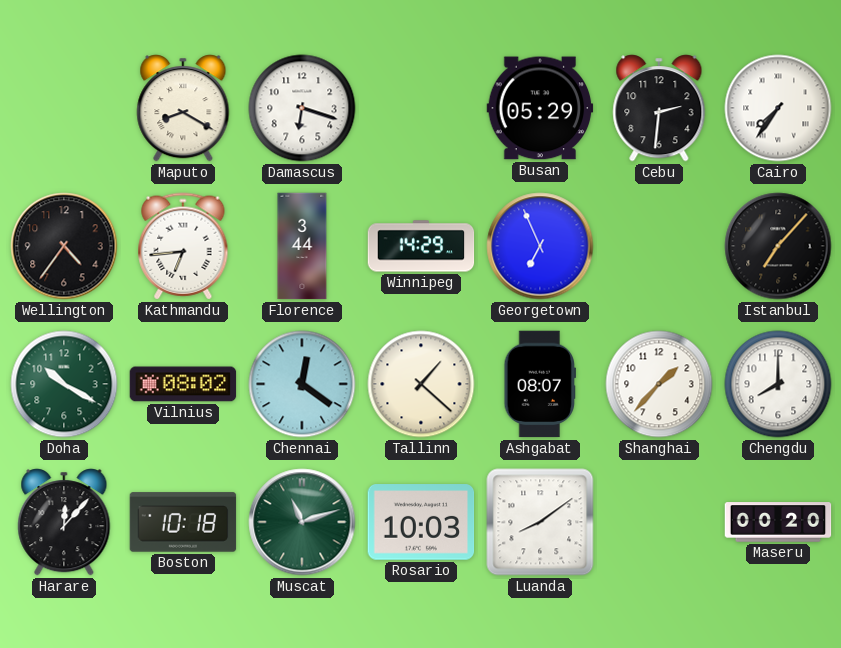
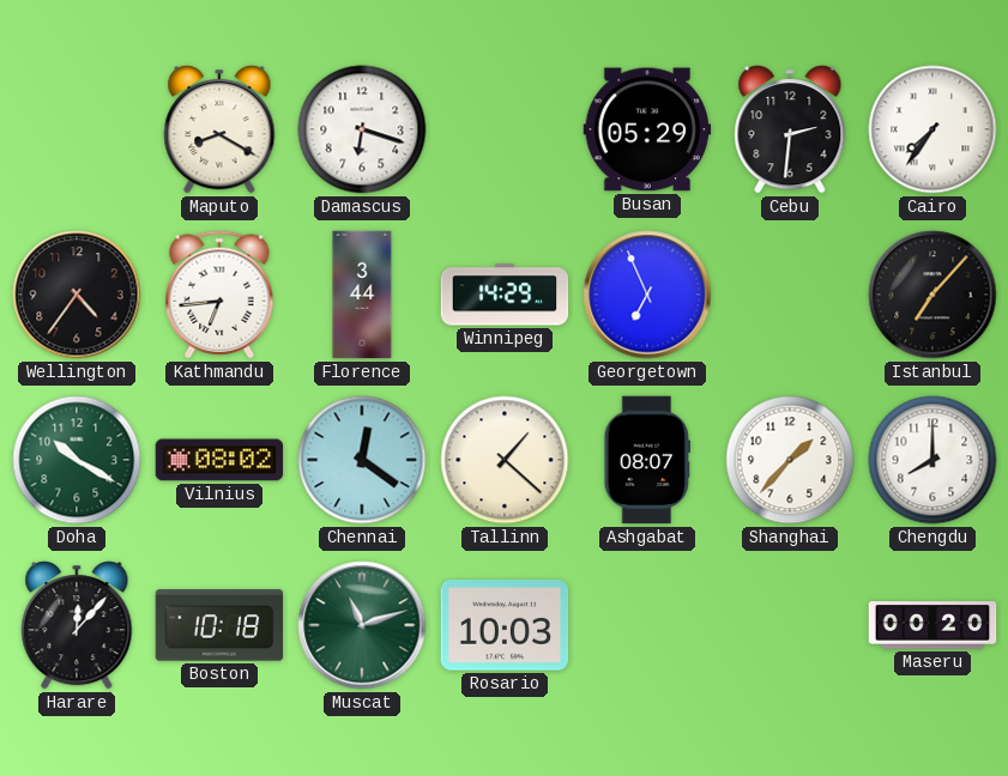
Luanda: 8:09 -> none
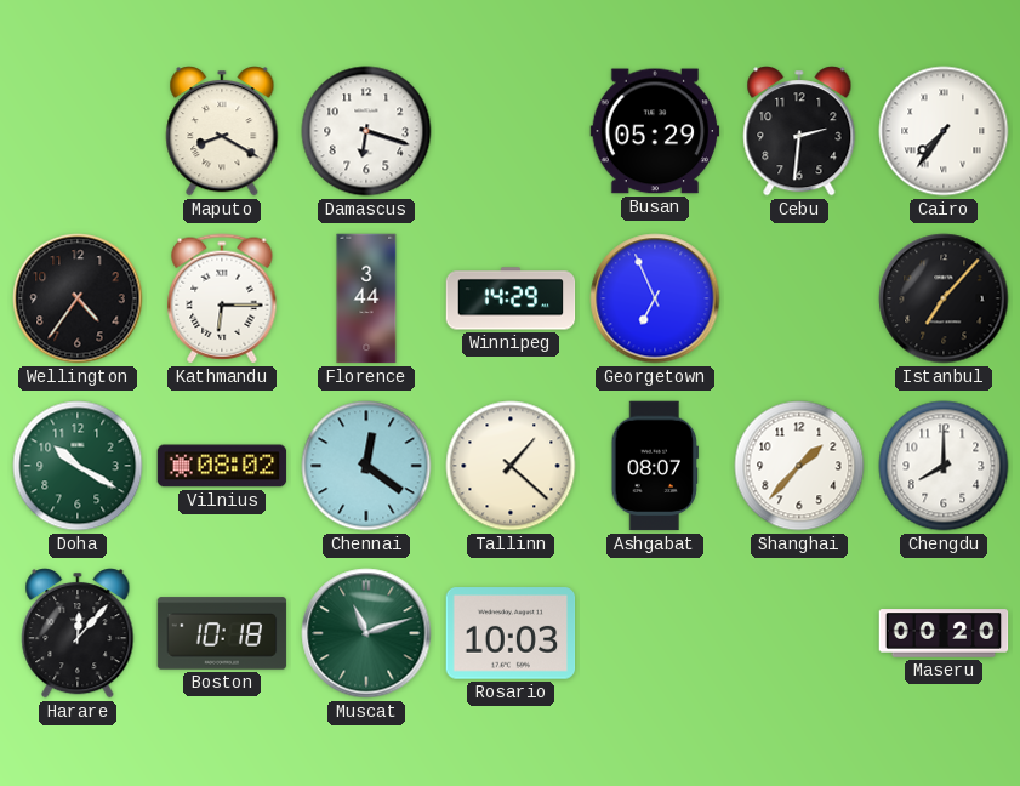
Kathmandu: 6:44 -> 6:15
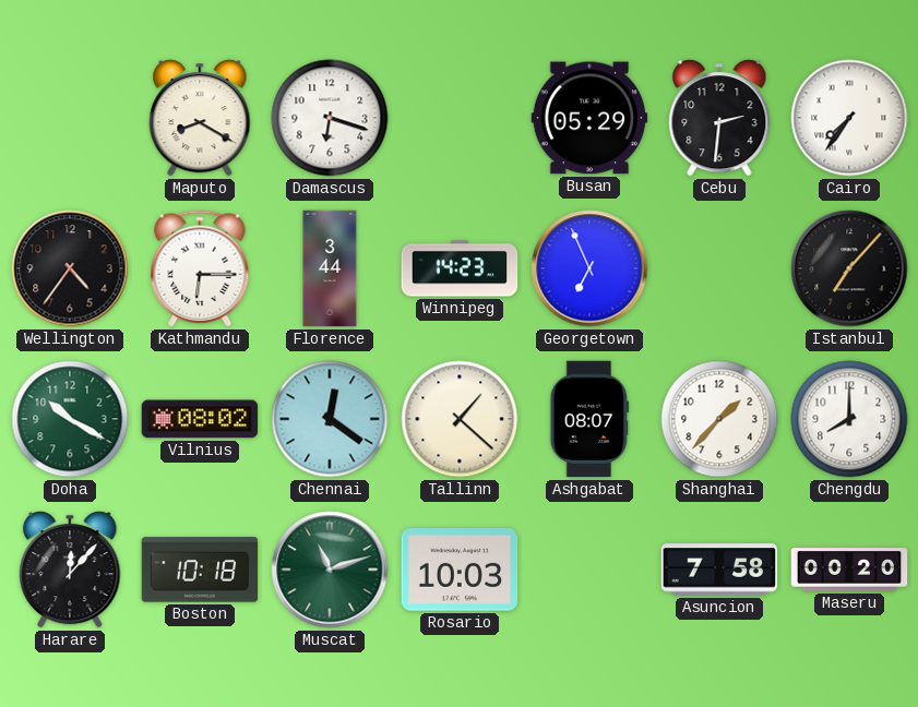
Winnipeg: 14:29 -> 14:23
Asuncion: none -> 7:58
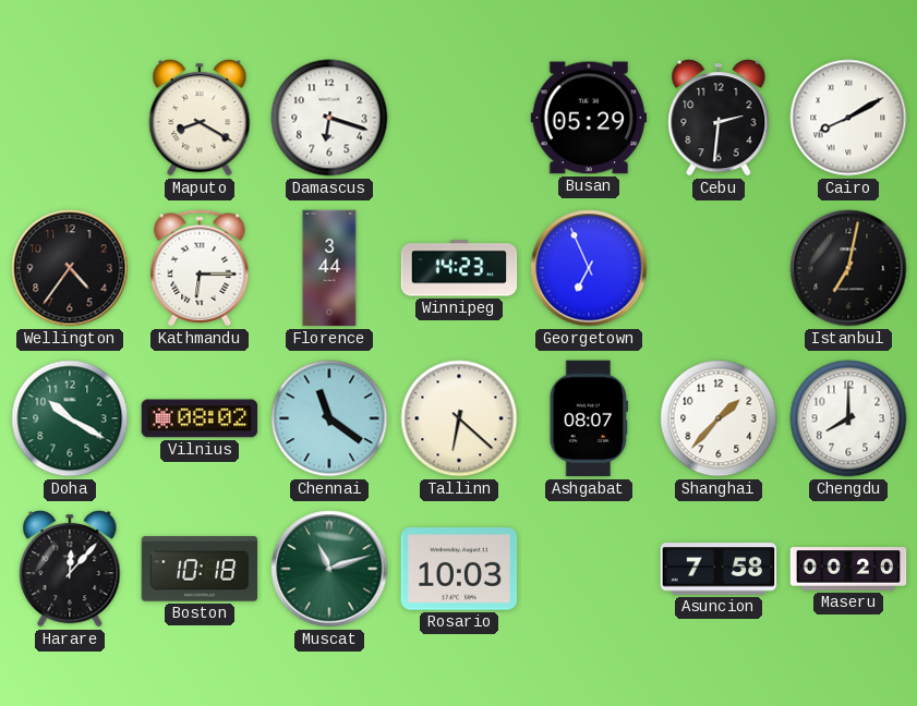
Cairo: 7:36 -> 8:10
Istanbul: 7:07 -> 7:02
Chennai: 12:21 -> 11:21
Tallinn: 1:22 -> 6:22
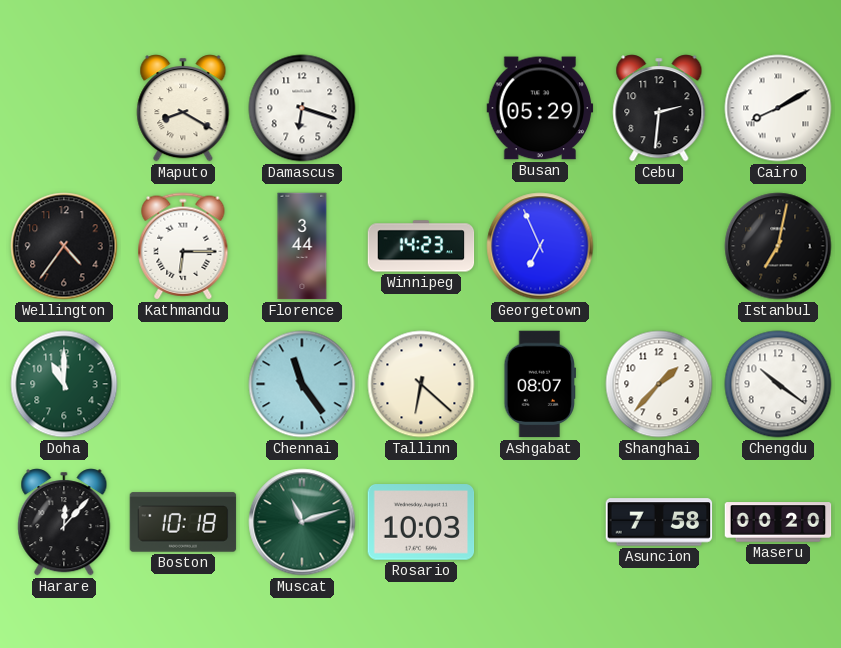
Doha: 10:20 -> 11:00
Vilnius: 08:02 -> none
Chennai: 11:21 -> 11:24
Chengdu: 8:00 -> 10:21
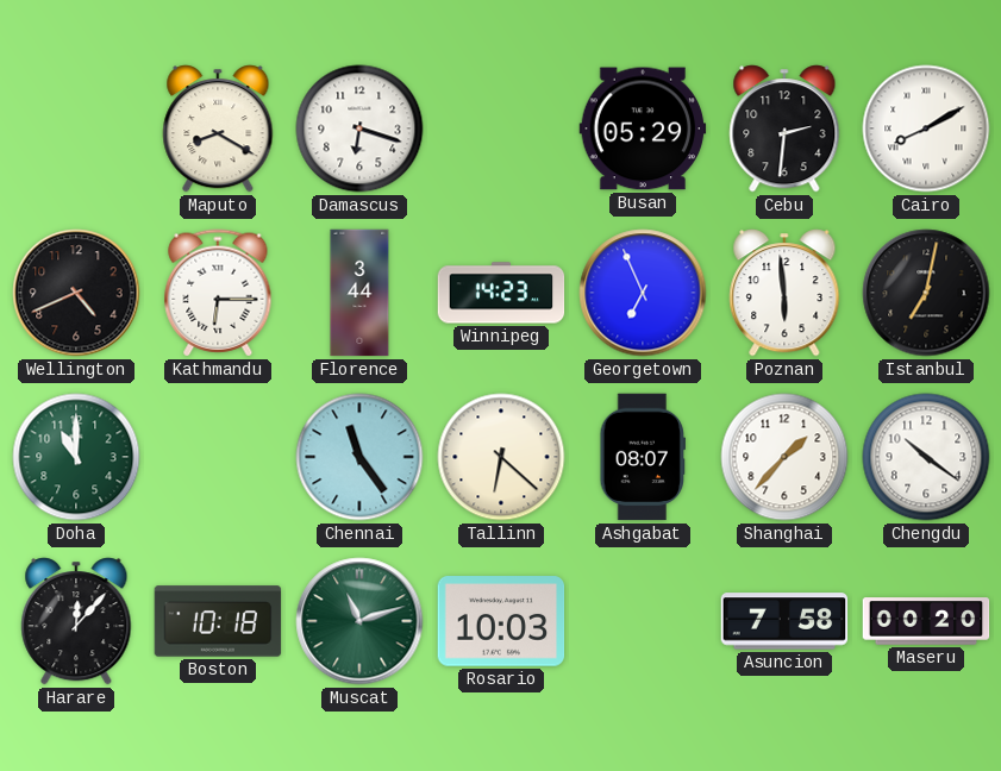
Wellington: 4:36 -> 4:41
Poznan: none -> 5:59
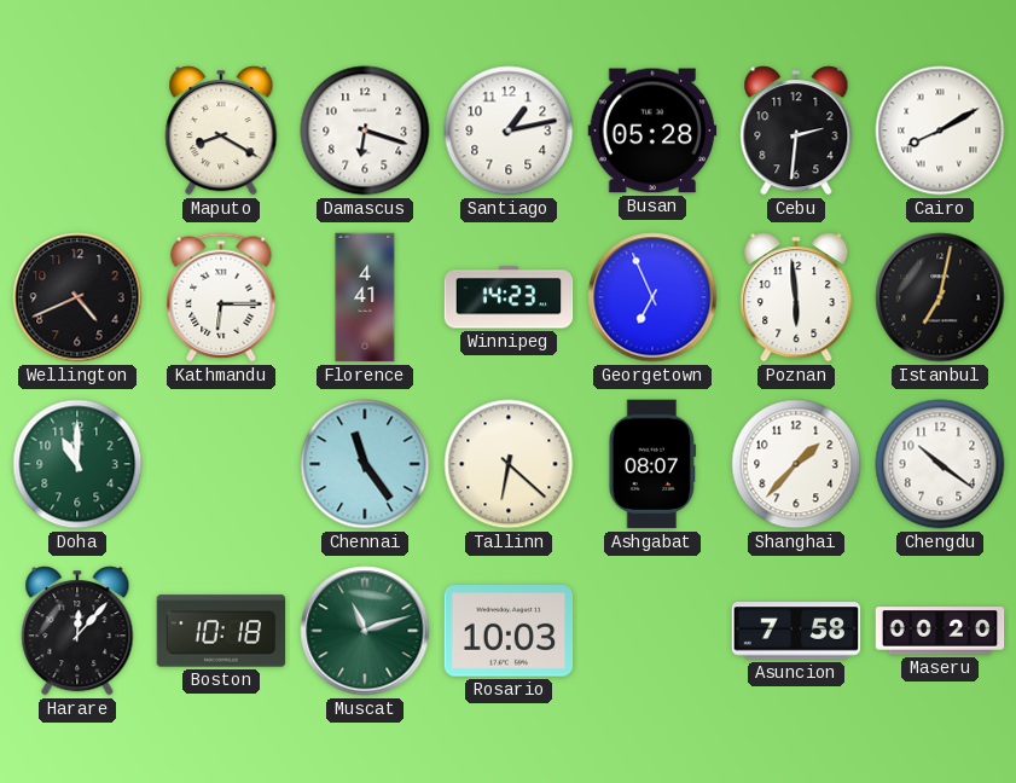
Santiago: none -> 1:13
Busan: 05:29 -> 05:28
Florence: 3:44 -> 4:41
